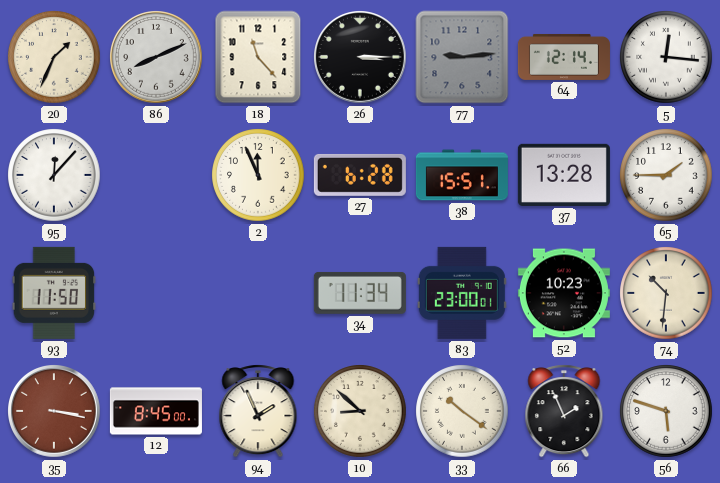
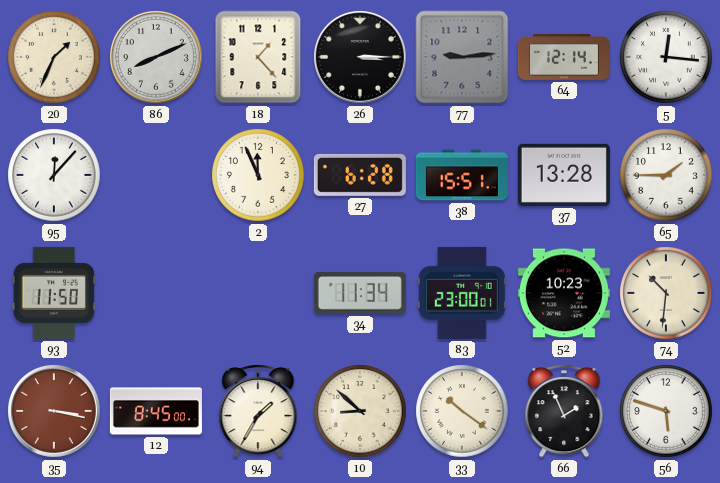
18: 11:23 -> 1:23
94: 1:56 -> 1:35
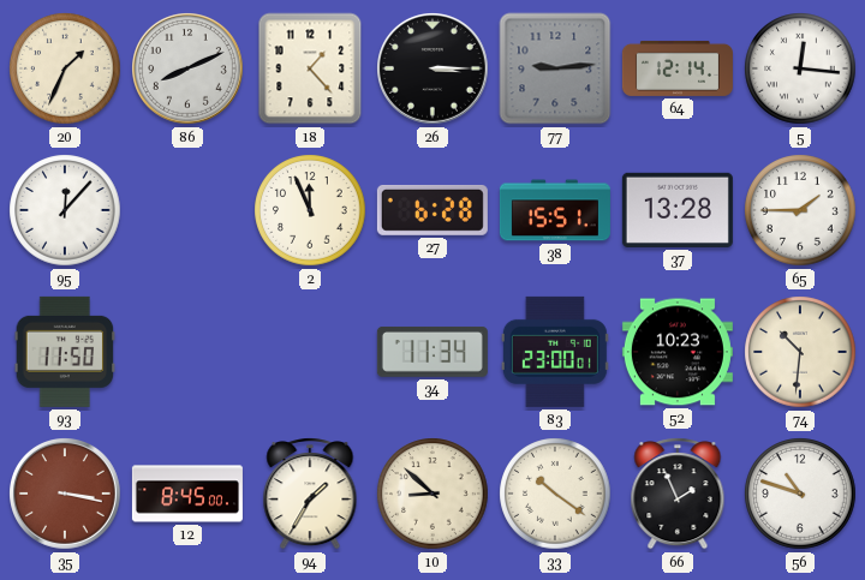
56: 5:48 -> 10:48
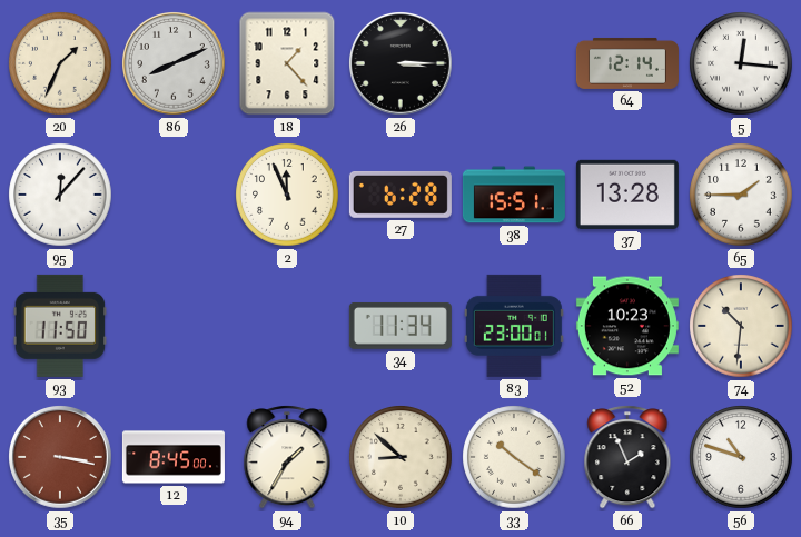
77: 9:14 -> none
